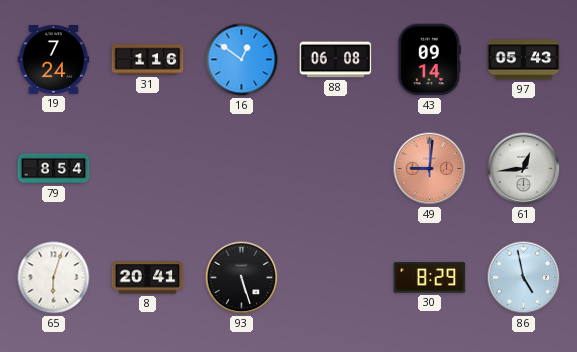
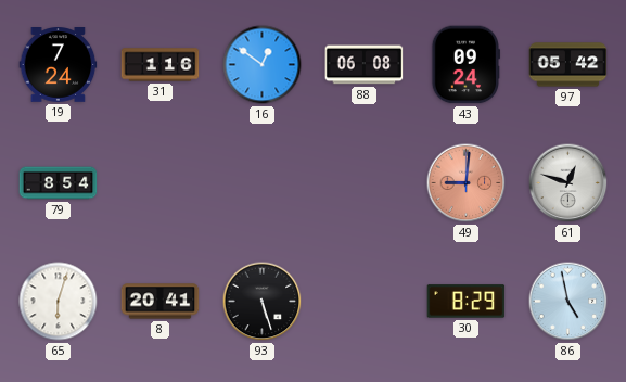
43: 09:14 -> 09:24
97: 05:43 -> 05:42
61: 12:44 -> 12:48
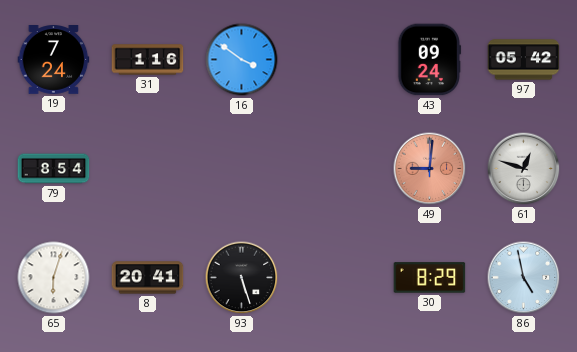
16: 12:51 -> 3:51
88: 06:08 -> none
